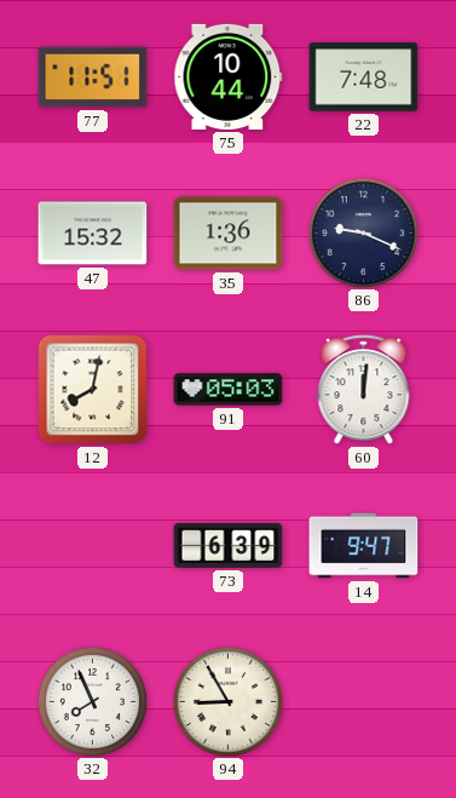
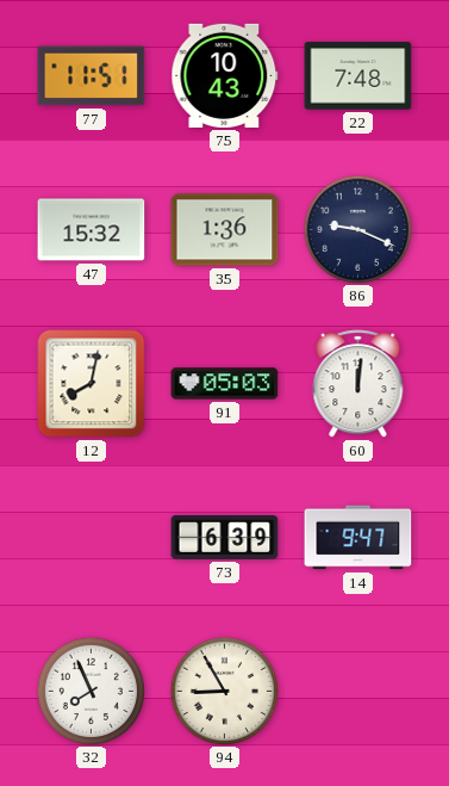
75: 10:44 -> 10:43
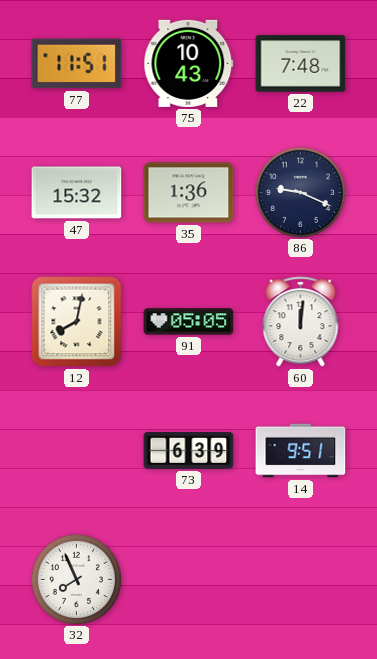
91: 05:03 -> 05:05
14: 9:47 -> 9:51
94: 8:55 -> none
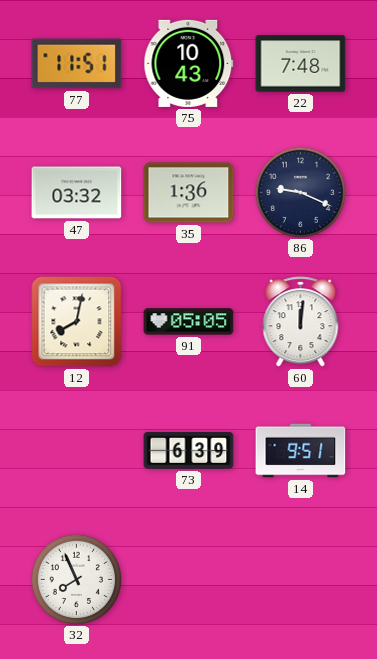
47: 15:32 -> 03:32
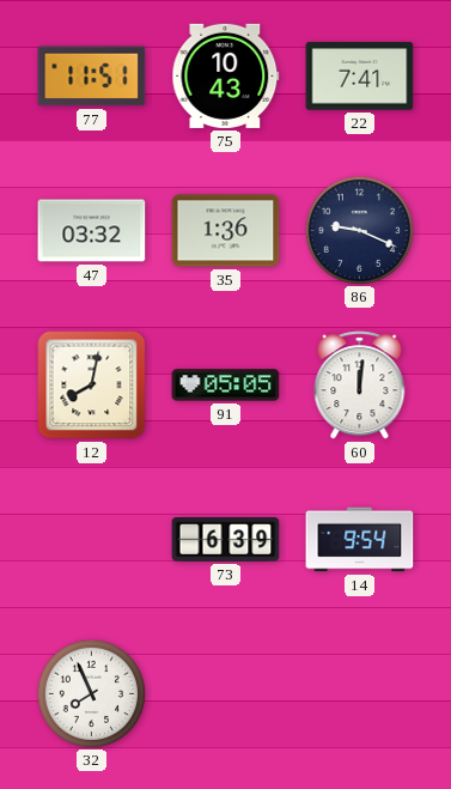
22: 7:48 -> 7:41
14: 9:51 -> 9:54
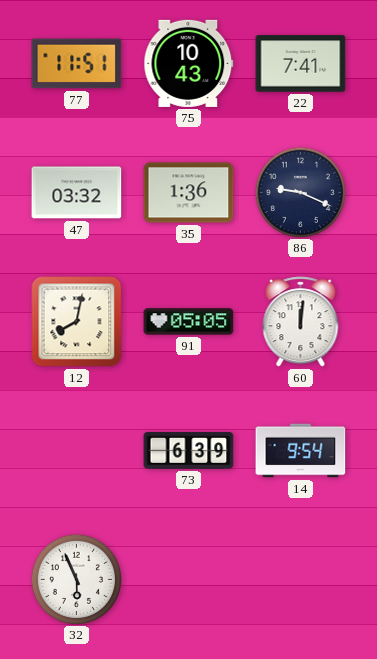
32: 7:56 -> 5:56
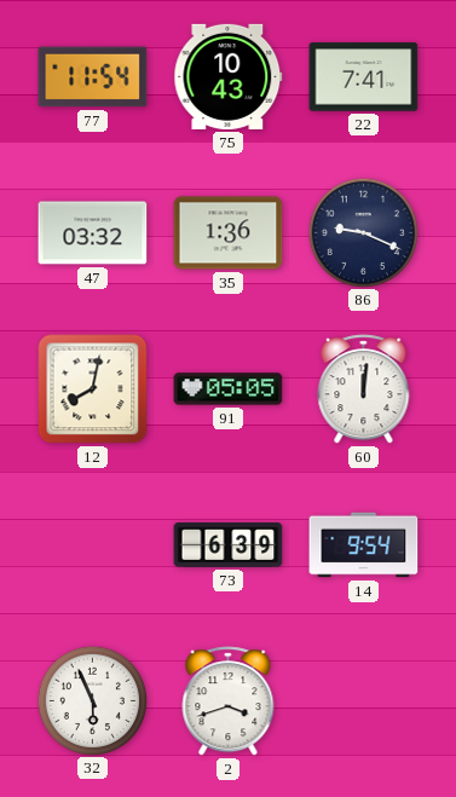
77: 11:51 -> 11:54
2: none -> 3:42
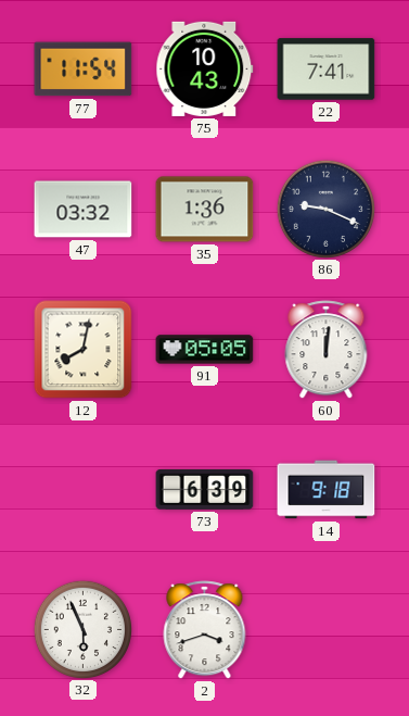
14: 9:54 -> 9:18
